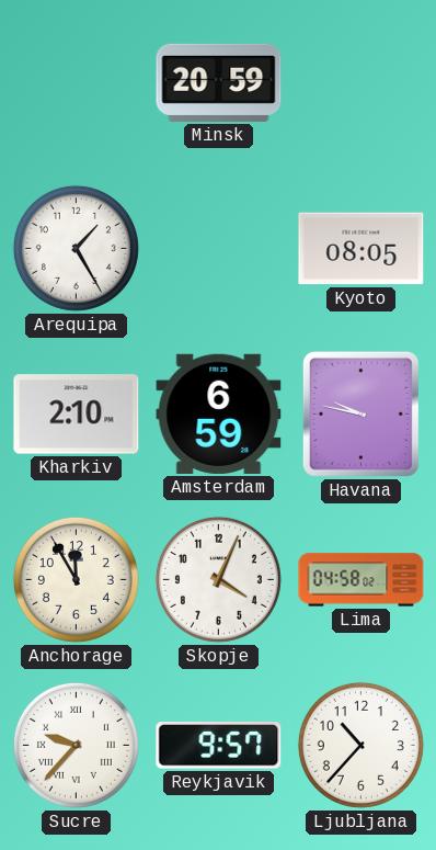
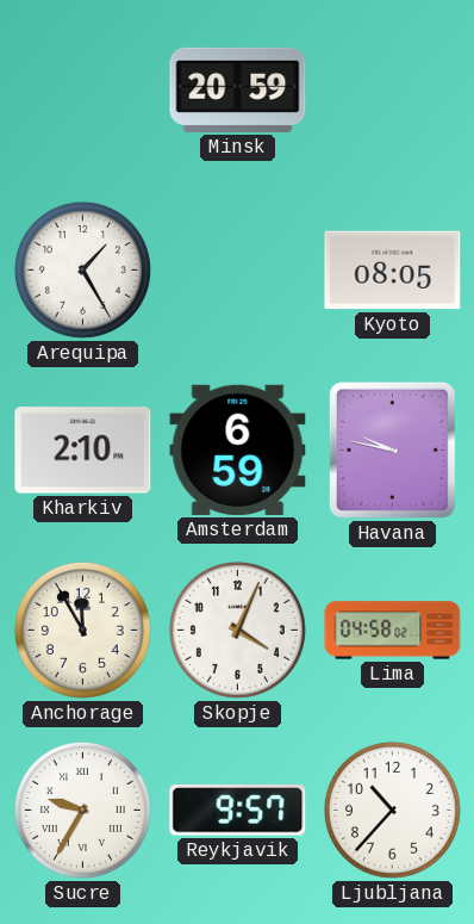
Sucre: 9:37 -> 9:35
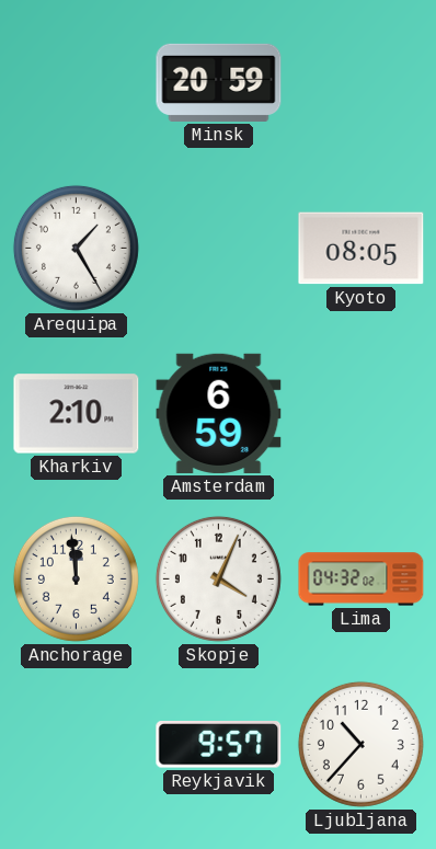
Havana: 9:47 -> none
Anchorage: 11:55 -> 11:59
Lima: 04:58 -> 04:32
Sucre: 9:35 -> none
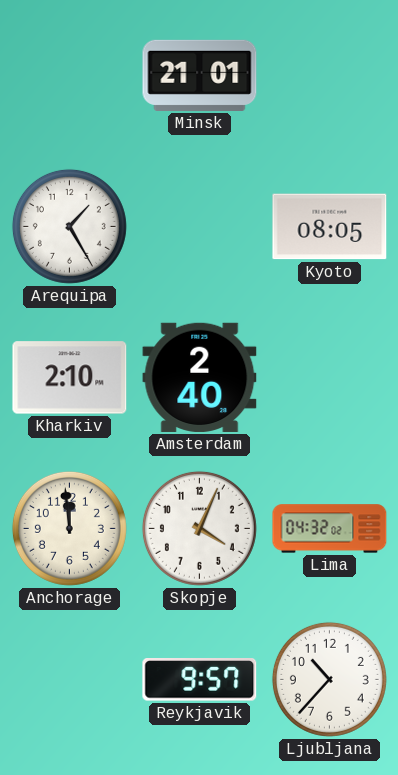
Minsk: 20:59 -> 21:01
Amsterdam: 6:59 -> 2:40
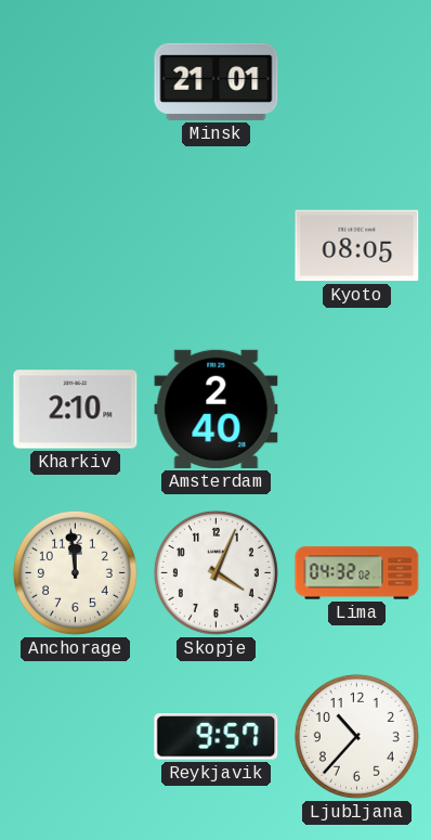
Arequipa: 1:25 -> none
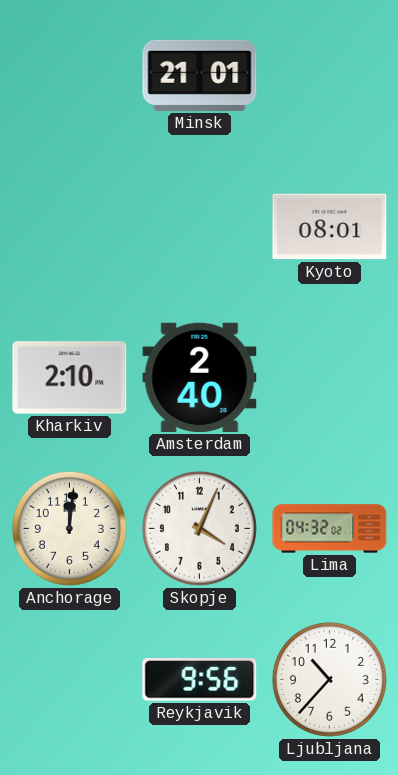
Kyoto: 08:05 -> 08:01
Anchorage: 11:59 -> 12:01
Reykjavik: 9:57 -> 9:56
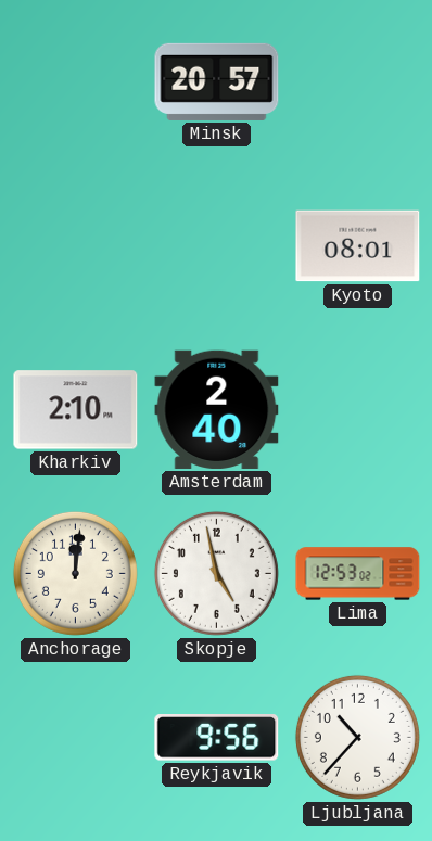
Minsk: 21:01 -> 20:57
Skopje: 4:04 -> 4:58
Lima: 04:32 -> 12:53
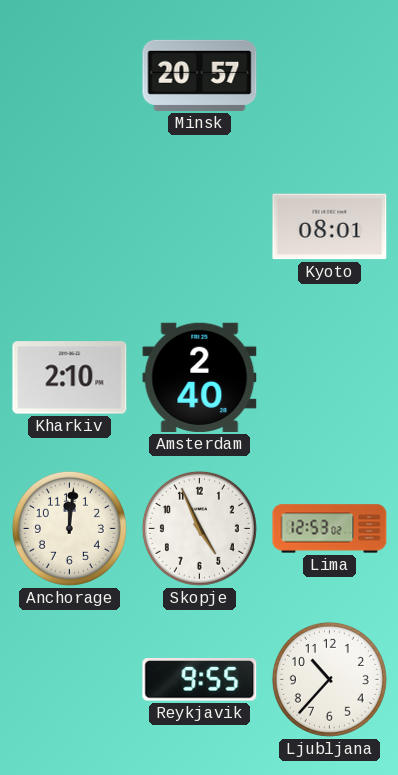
Skopje: 4:58 -> 4:56
Reykjavik: 9:56 -> 9:55
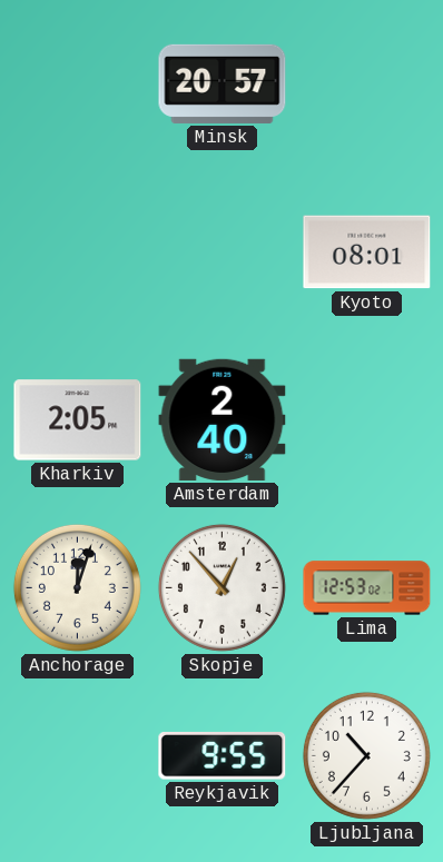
Kharkiv: 2:10 -> 2:05
Anchorage: 12:01 -> 12:03
Skopje: 4:56 -> 12:53
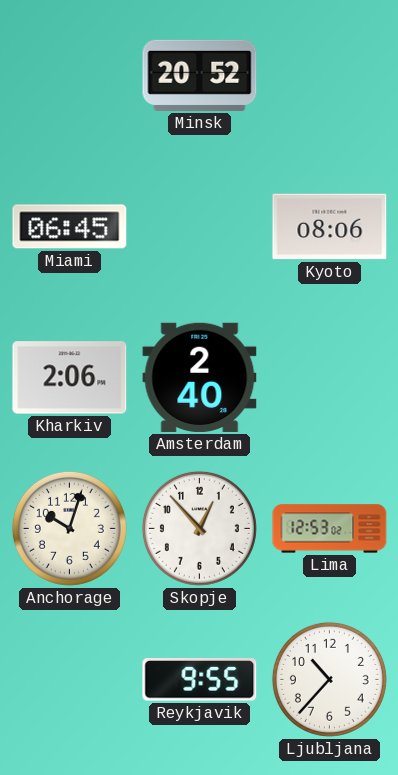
Minsk: 20:57 -> 20:52
Miami: none -> 06:45
Kyoto: 08:01 -> 08:06
Kharkiv: 2:05 -> 2:06
Anchorage: 12:03 -> 10:03
